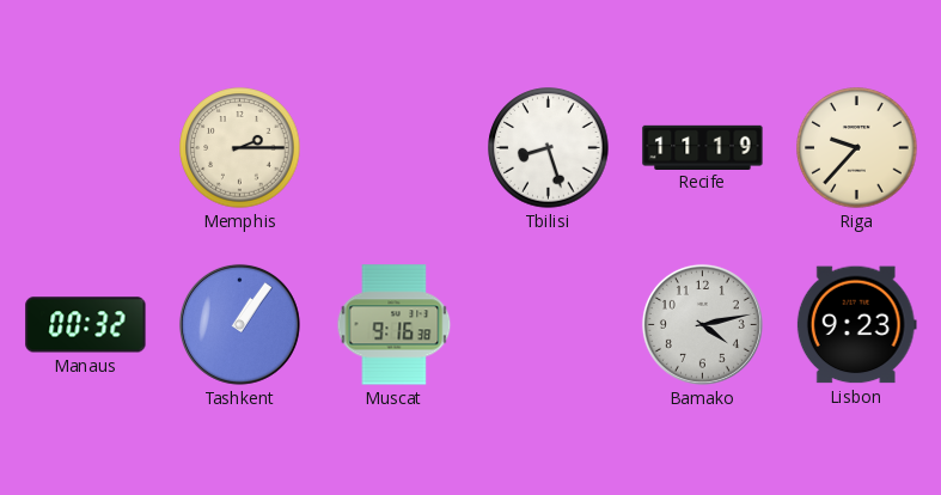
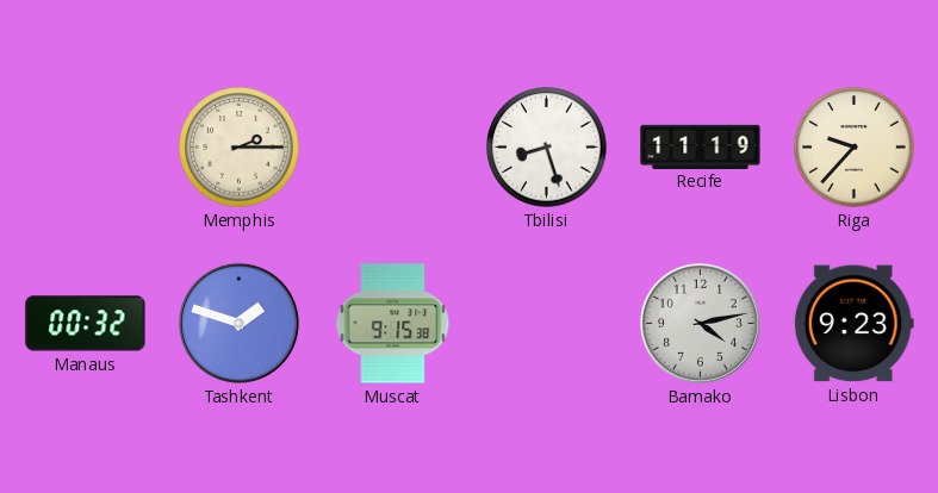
Tashkent: 1:06 -> 1:48
Muscat: 9:16 -> 9:15
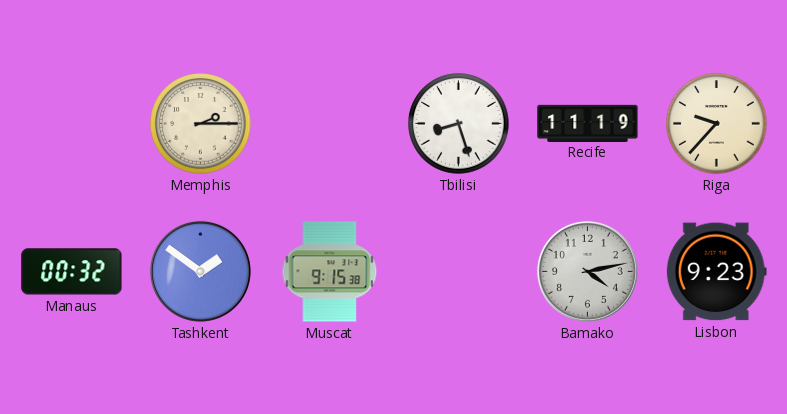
Tashkent: 1:48 -> 1:51
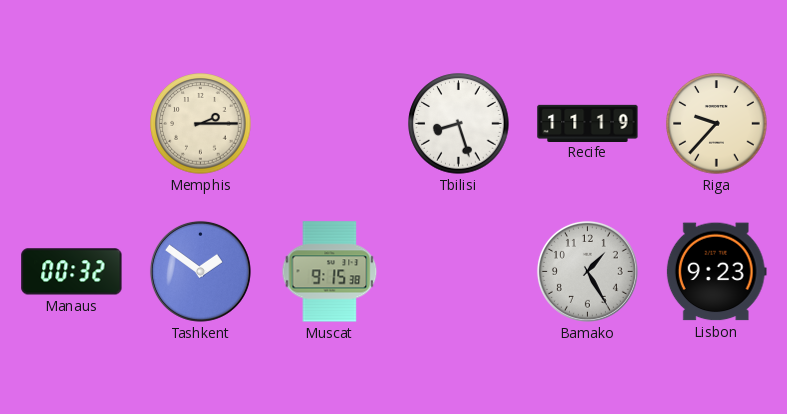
Bamako: 4:13 -> 1:25
